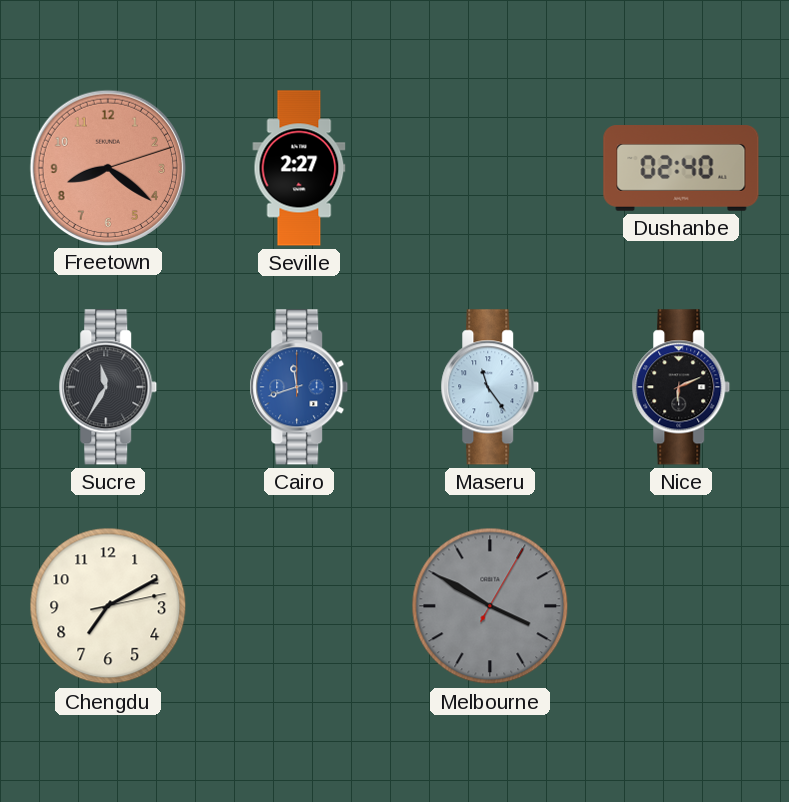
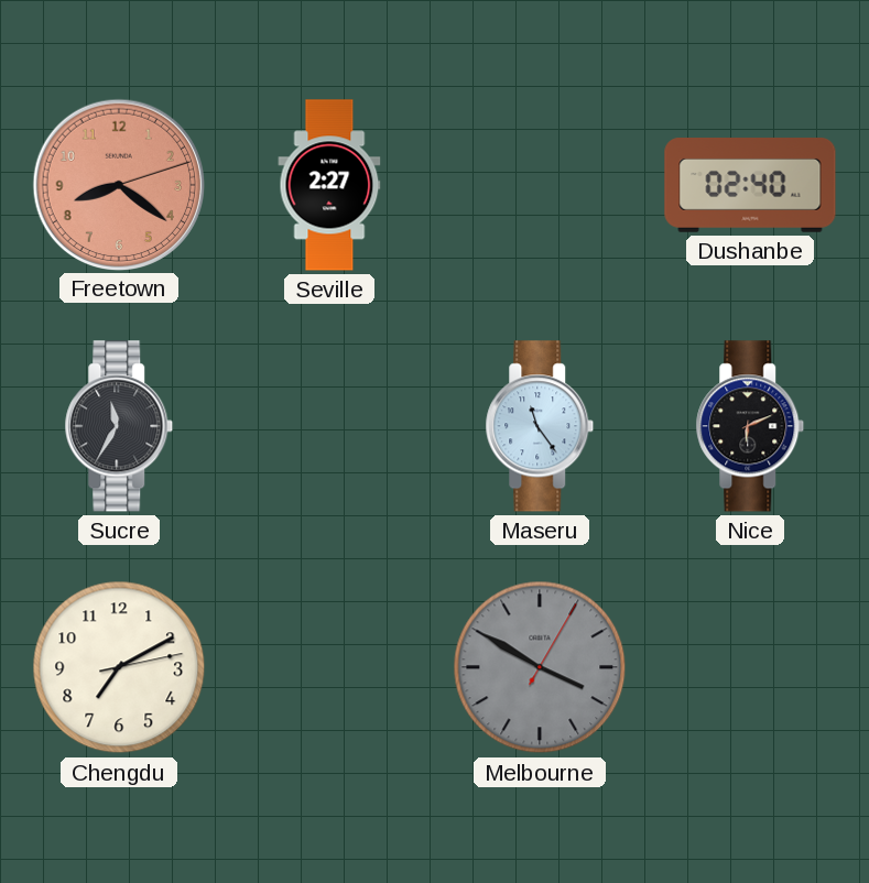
Cairo: 11:42 -> none
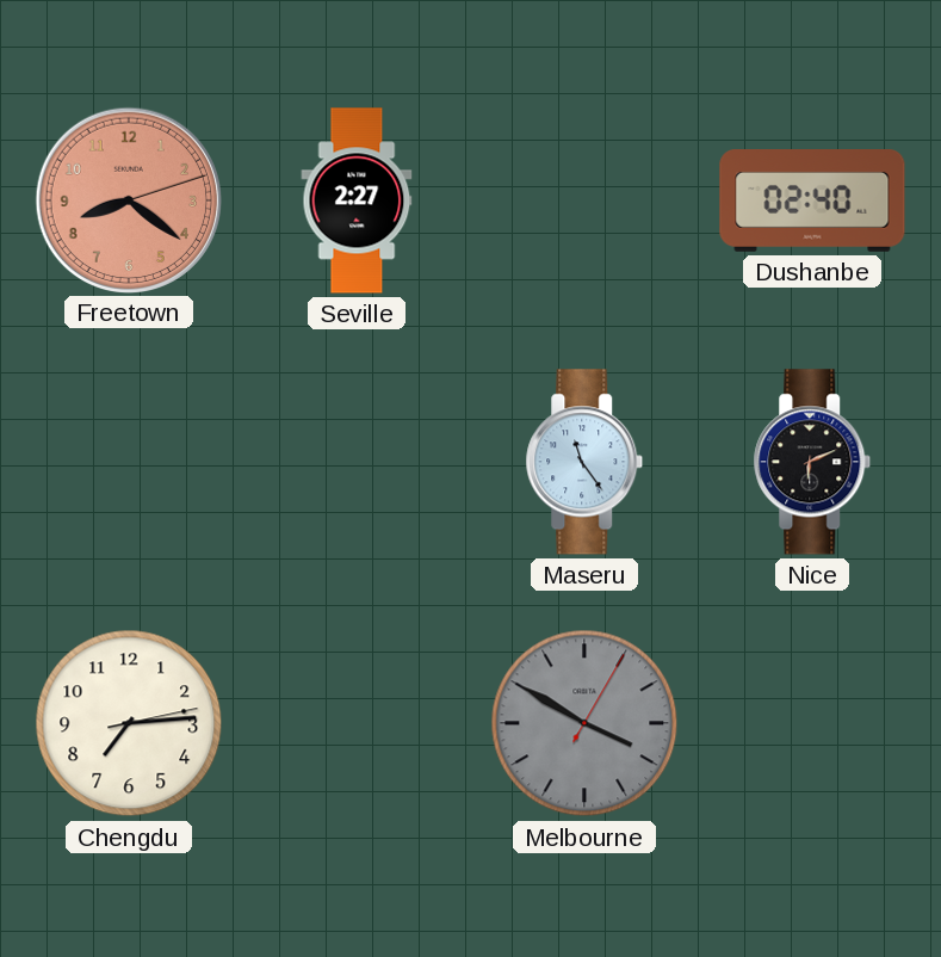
Sucre: 11:35 -> none
Chengdu: 7:10 -> 7:14
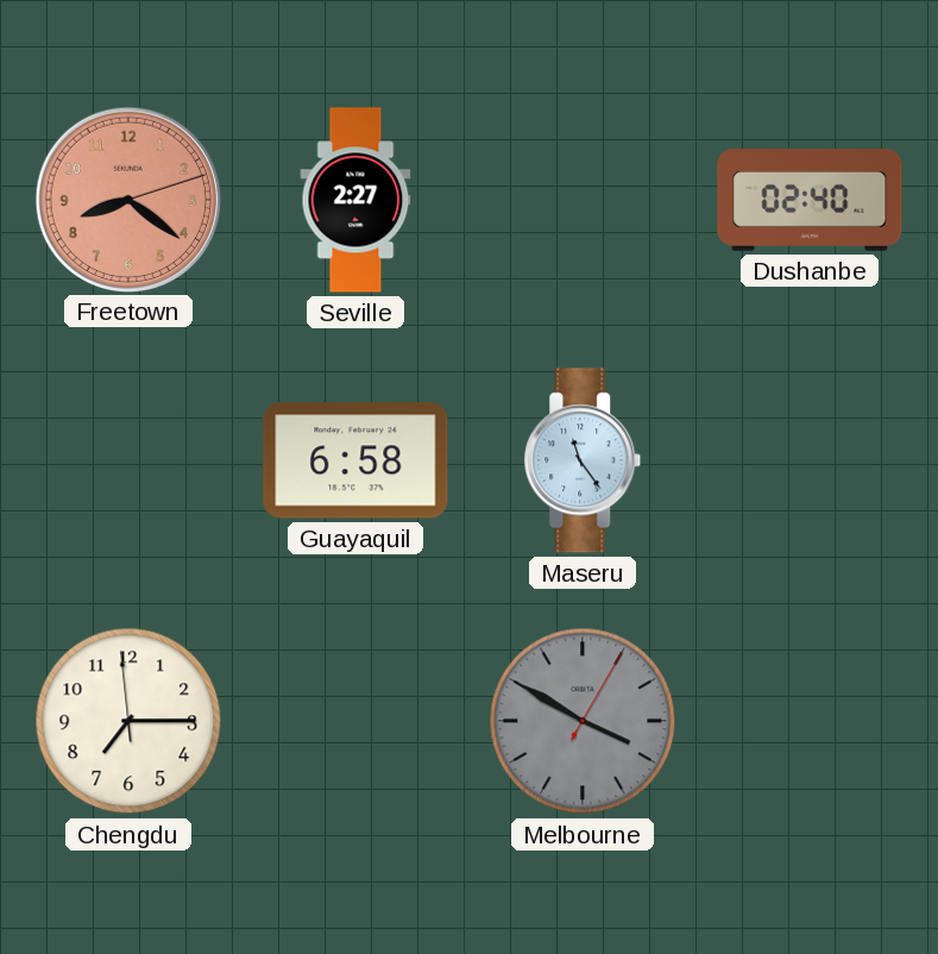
Guayaquil: none -> 6:58
Nice: 6:11 -> none
Chengdu: 7:14:13 -> 7:14:59
